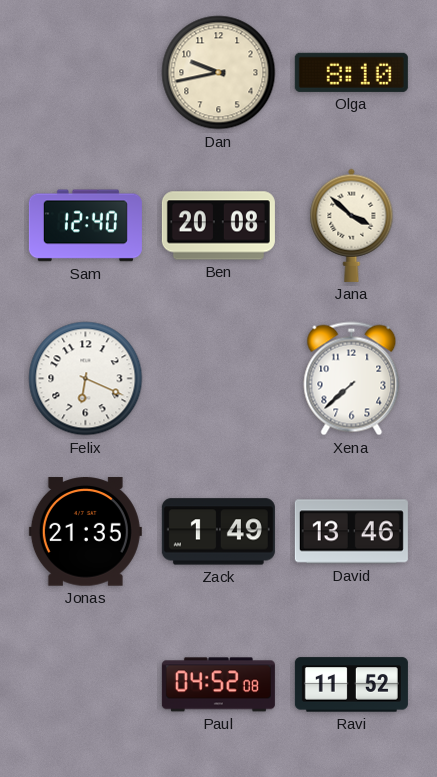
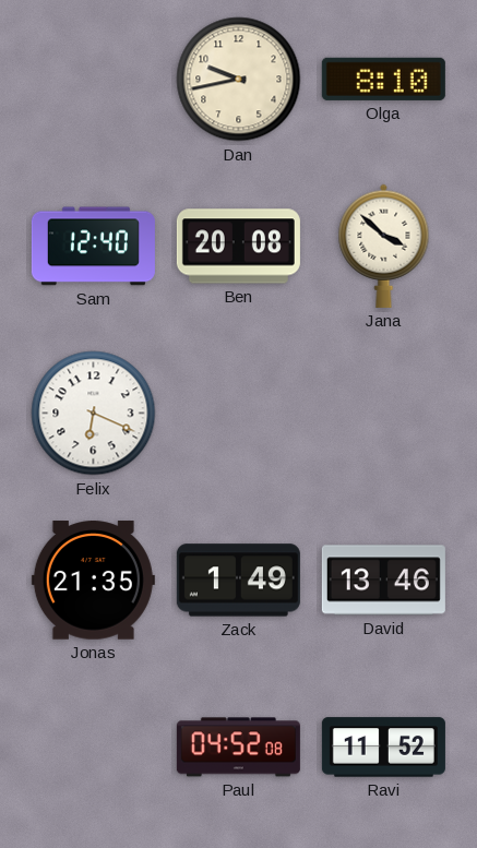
Xena: 7:38 -> none
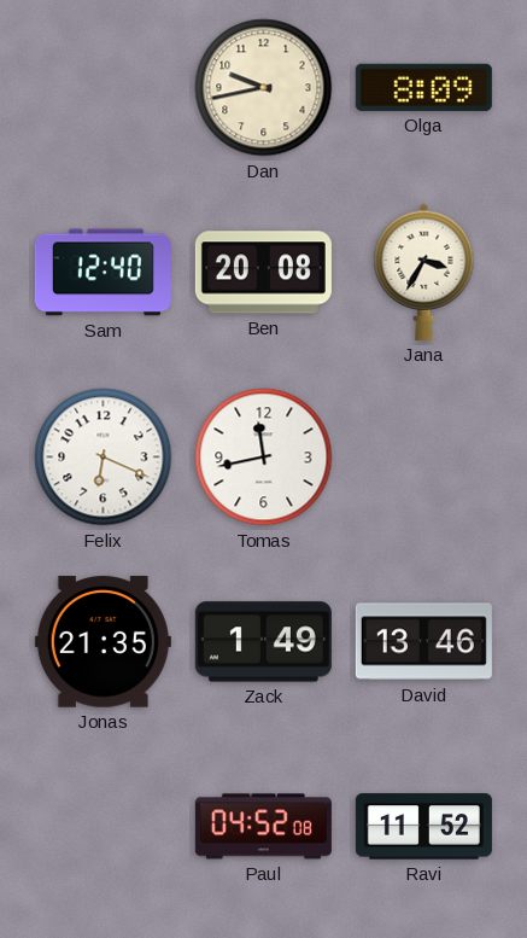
Olga: 8:10 -> 8:09
Jana: 3:52 -> 3:35
Tomas: none -> 11:43
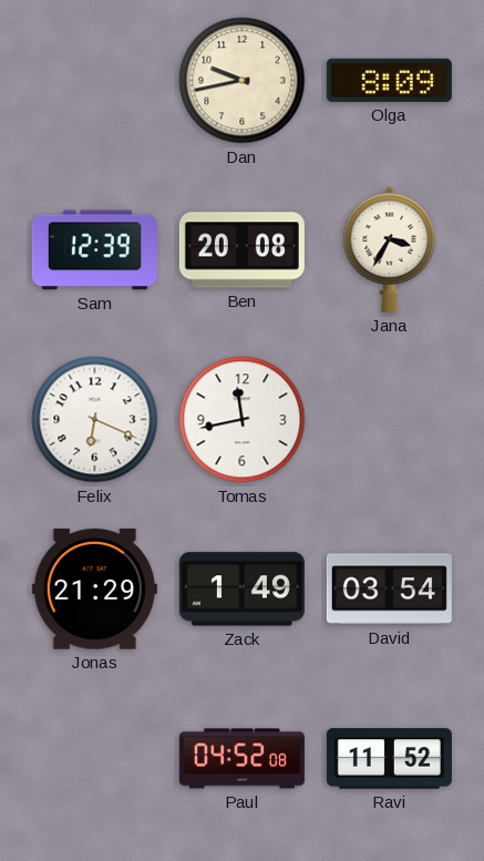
Sam: 12:40 -> 12:39
Jonas: 21:35 -> 21:29
David: 13:46 -> 03:54
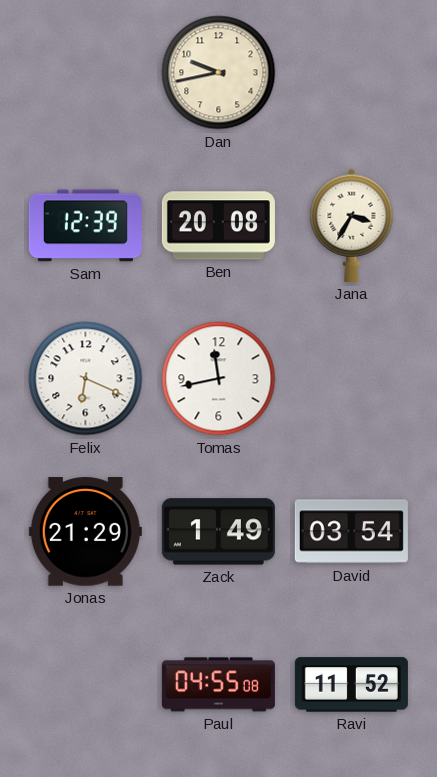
Olga: 8:09 -> none
Paul: 04:52 -> 04:55
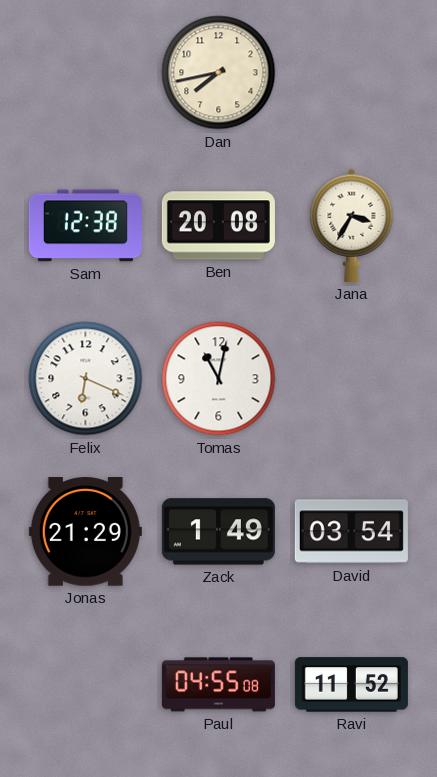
Dan: 9:43 -> 7:43
Sam: 12:39 -> 12:38
Tomas: 11:43 -> 11:02
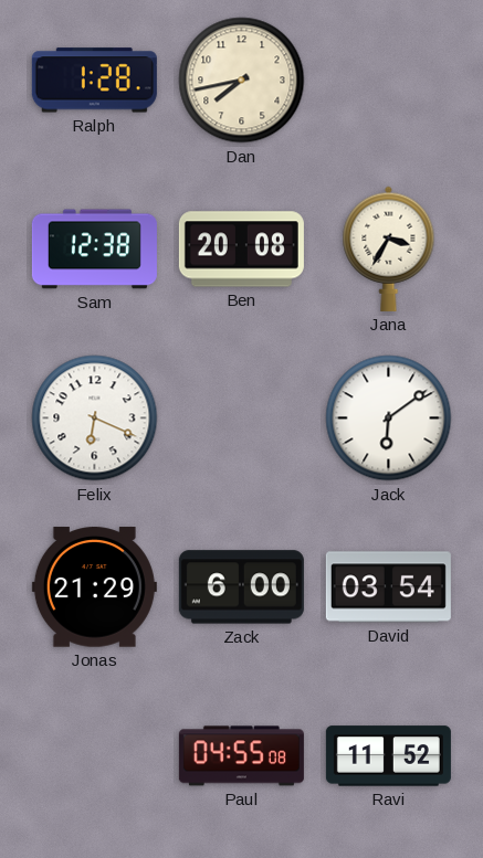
Ralph: none -> 1:28
Tomas: 11:02 -> none
Jack: none -> 6:09
Zack: 1:49 -> 6:00
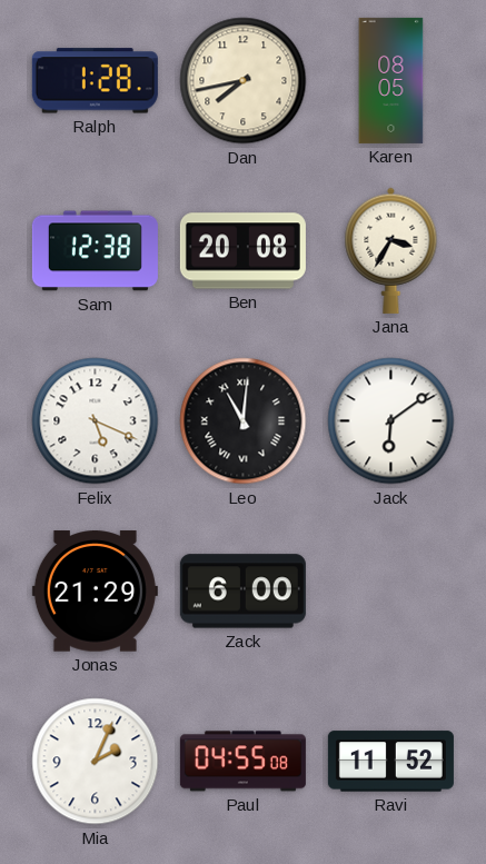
Karen: none -> 08:05
Felix: 6:19 -> 5:19
Leo: none -> 11:01
David: 03:54 -> none
Mia: none -> 2:04
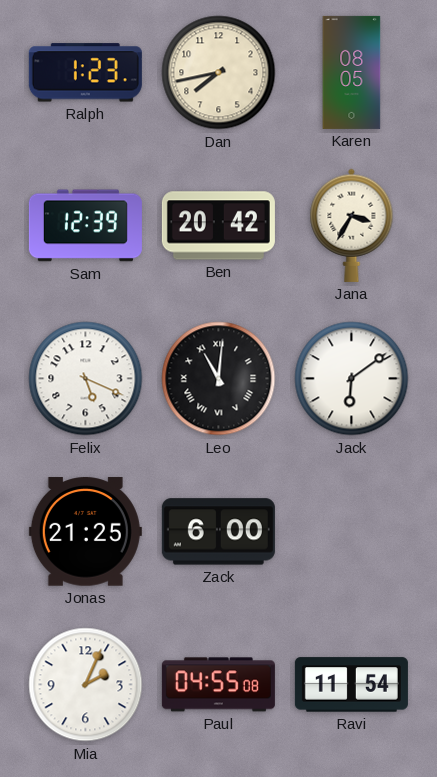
Ralph: 1:28 -> 1:23
Sam: 12:38 -> 12:39
Ben: 20:08 -> 20:42
Jonas: 21:29 -> 21:25
Ravi: 11:52 -> 11:54
